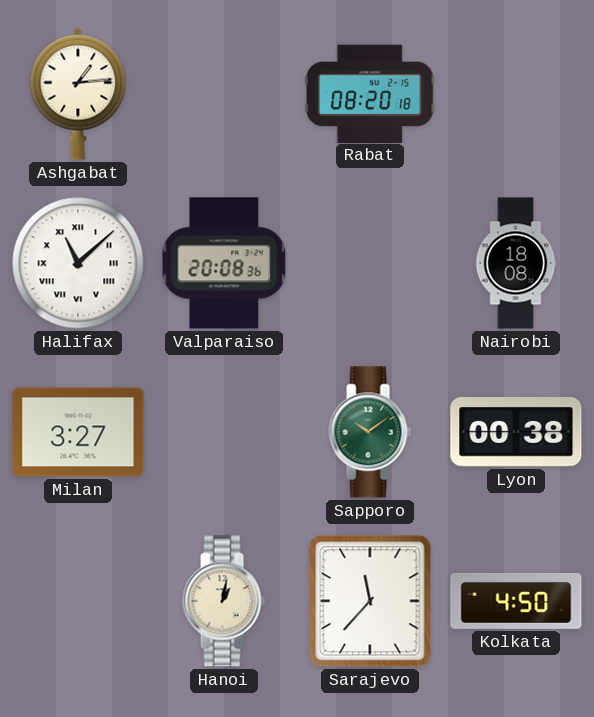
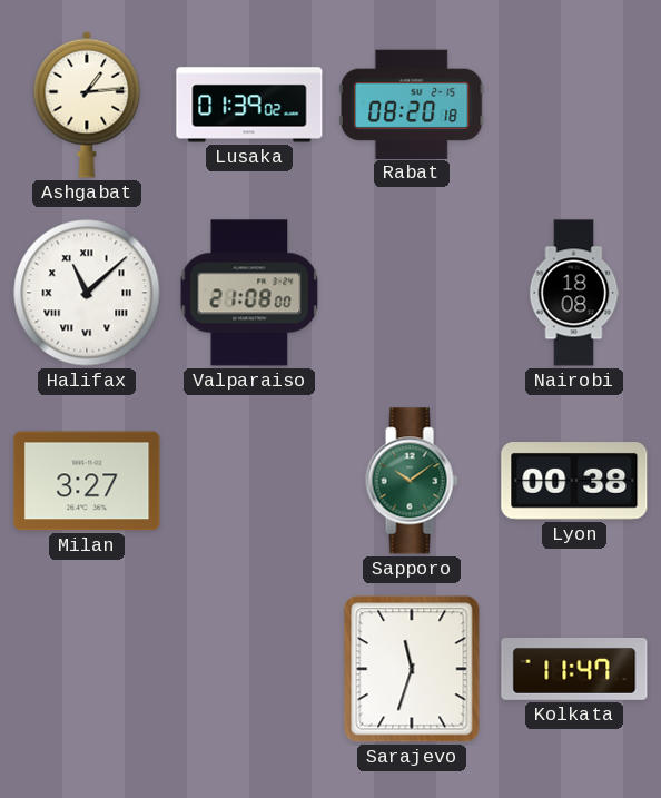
Lusaka: none -> 01:39
Valparaiso: 20:08 -> 21:08
Hanoi: 1:02 -> none
Sarajevo: 11:37 -> 11:33
Kolkata: 4:50 -> 11:47
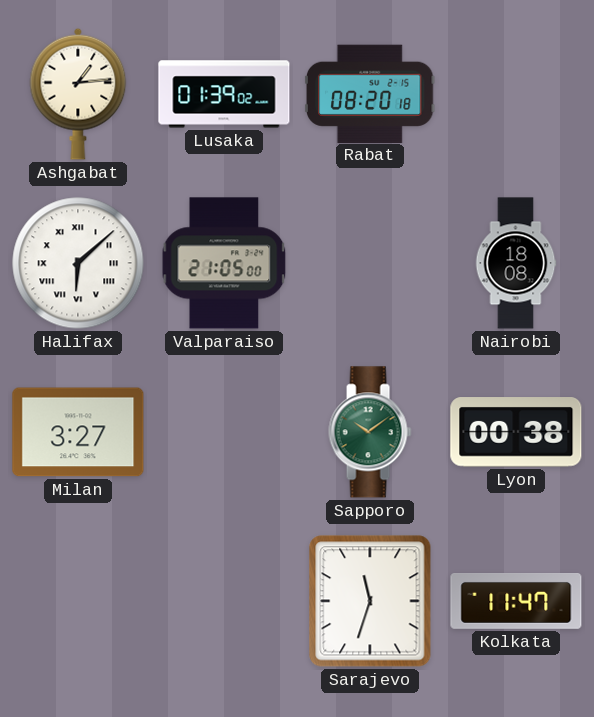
Halifax: 11:08 -> 6:08
Valparaiso: 21:08 -> 21:05
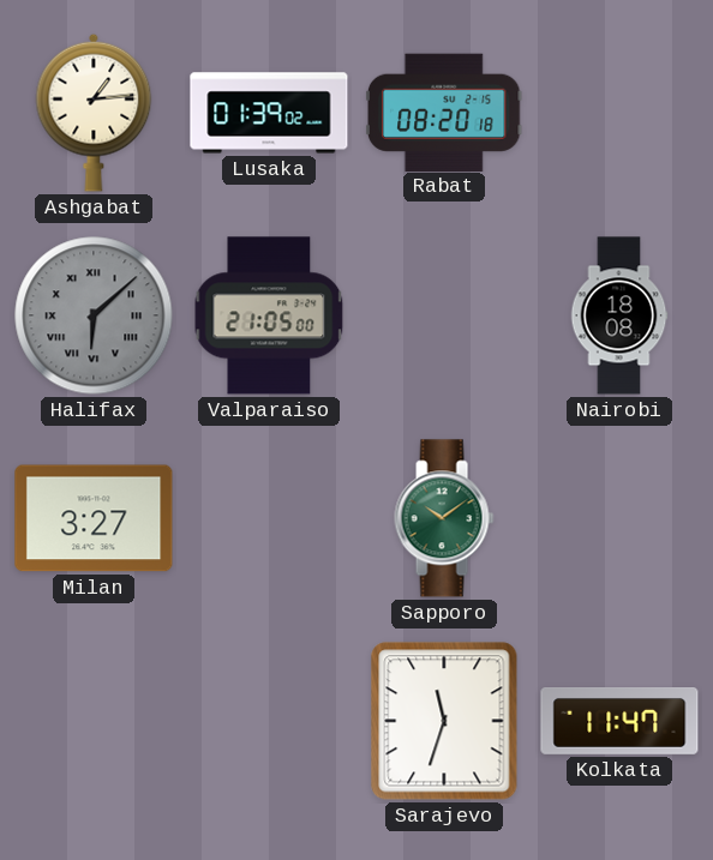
Halifax dial: white -> grey
Lyon: 00:38 -> none
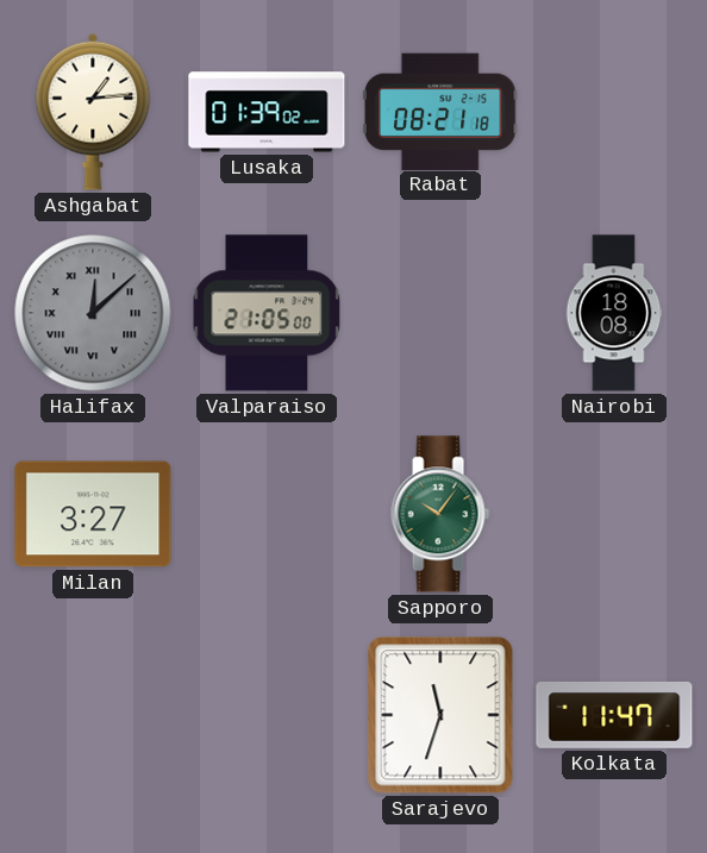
Rabat: 08:20 -> 08:21
Halifax: 6:08 -> 12:08
Sapporo: 10:09 -> 10:06
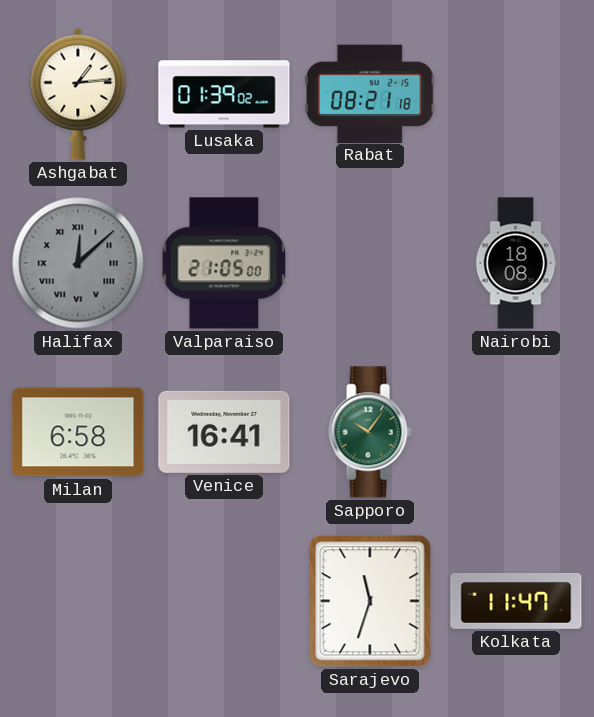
Milan: 3:27 -> 6:58
Venice: none -> 16:41
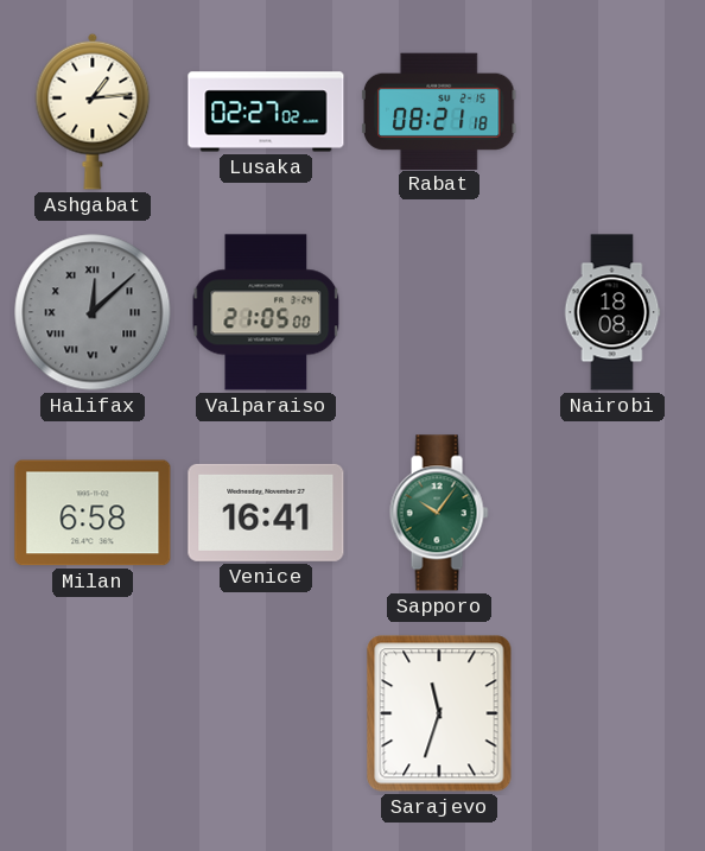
Lusaka: 01:39 -> 02:27
Kolkata: 11:47 -> none
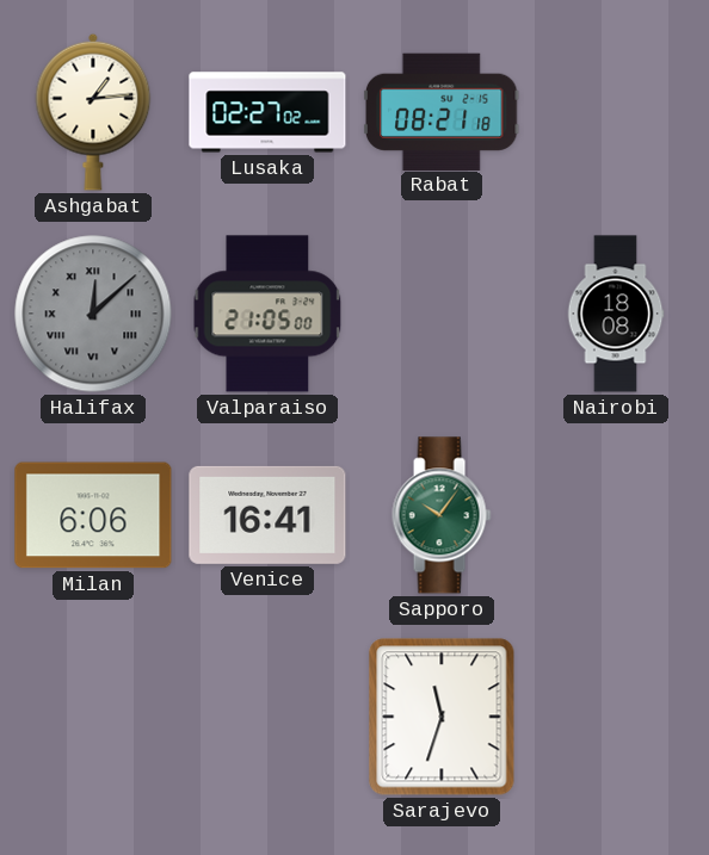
Milan: 6:58 -> 6:06
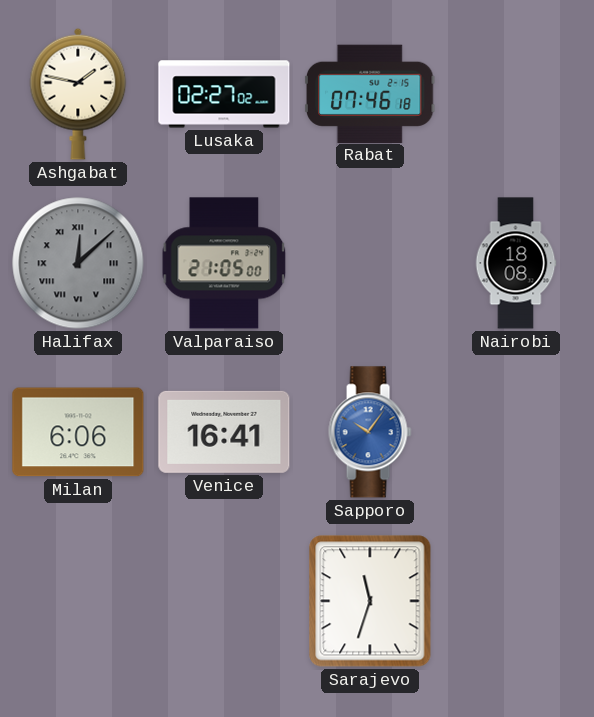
Ashgabat: 1:14 -> 1:47
Rabat: 08:21 -> 07:46
Sapporo dial: green -> blue
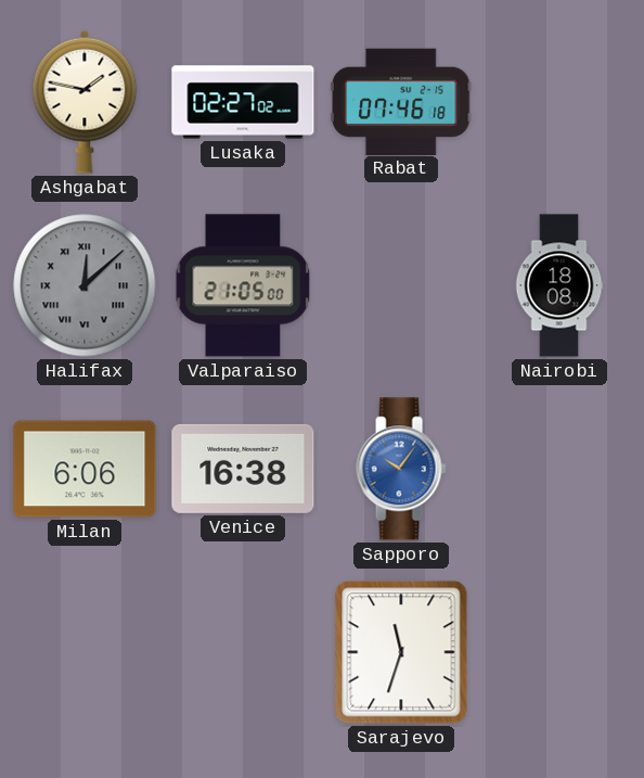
Venice: 16:41 -> 16:38
